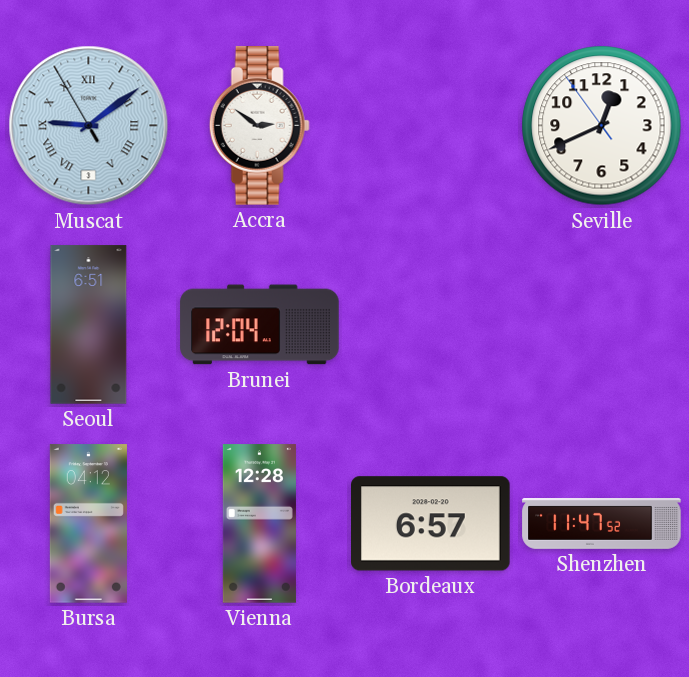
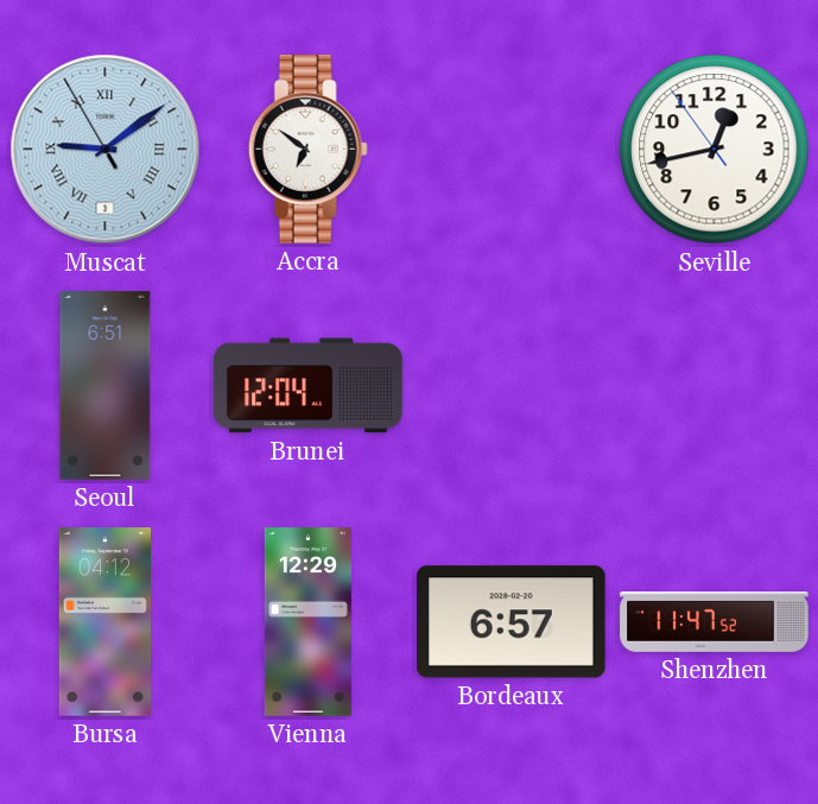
Accra: 2:51 -> 6:51
Seville: 12:40 -> 12:42
Vienna: 12:28 -> 12:29
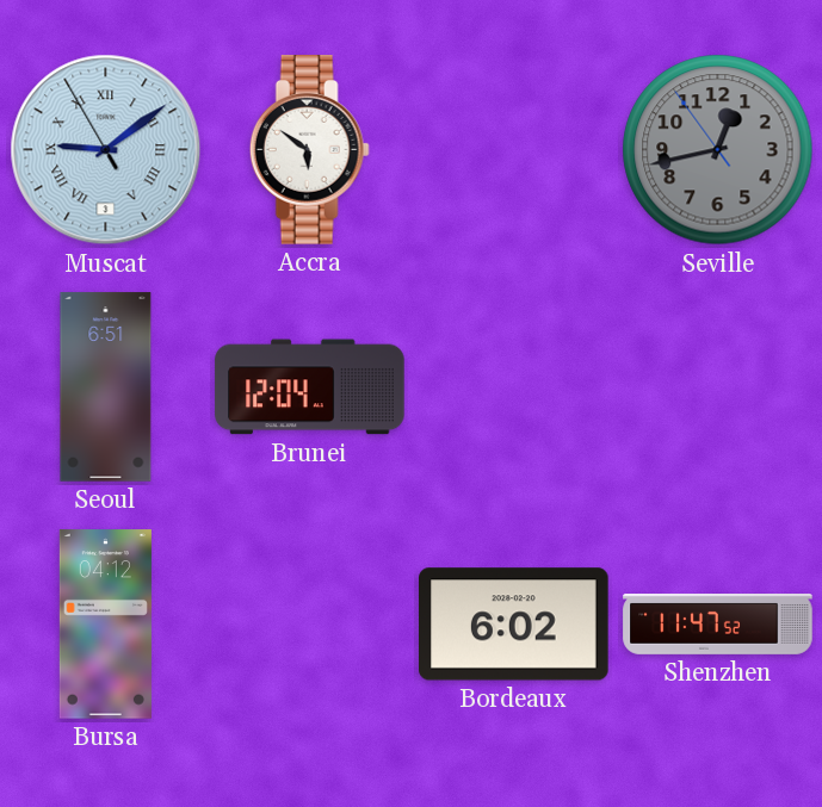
Accra: 6:51 -> 5:51
Seville dial: white -> grey
Vienna: 12:29 -> none
Bordeaux: 6:57 -> 6:02
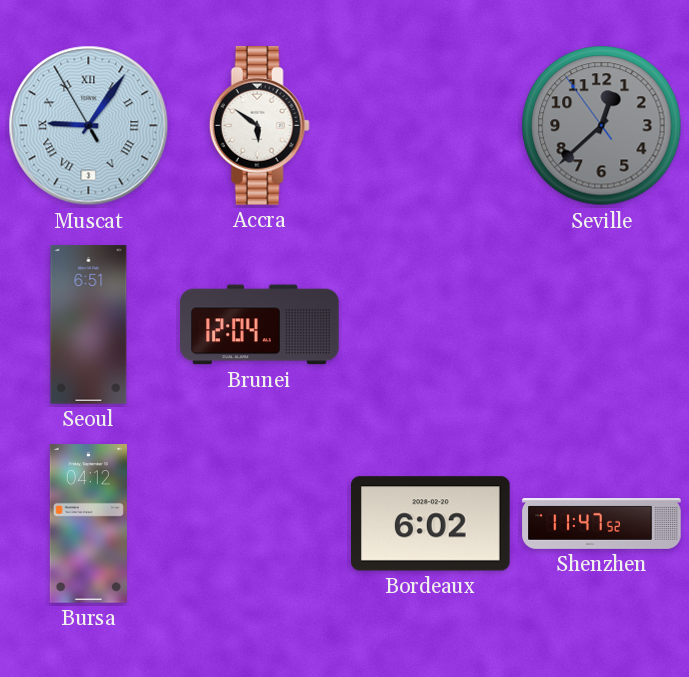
Muscat: 9:08 -> 9:05
Seville: 12:42 -> 12:37
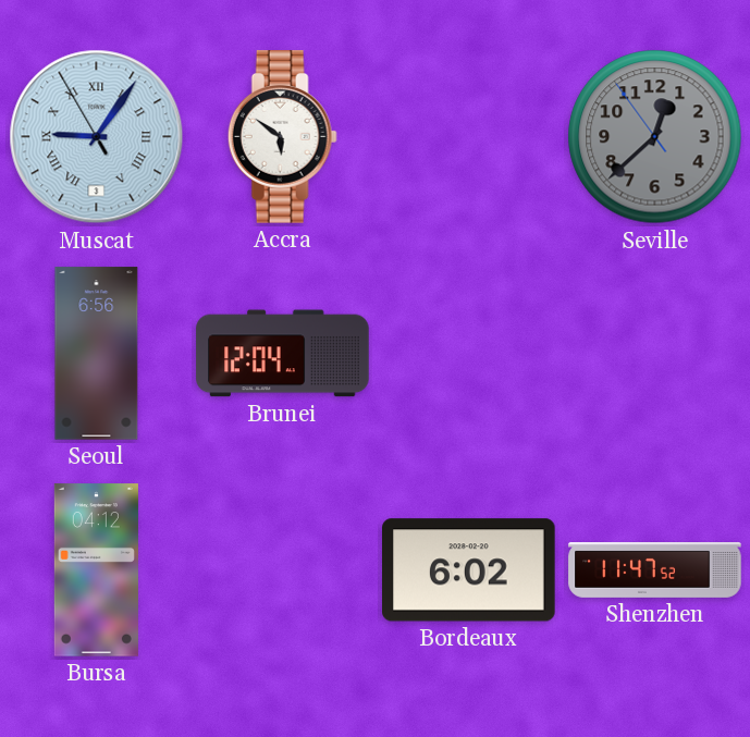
Seoul: 6:51 -> 6:56
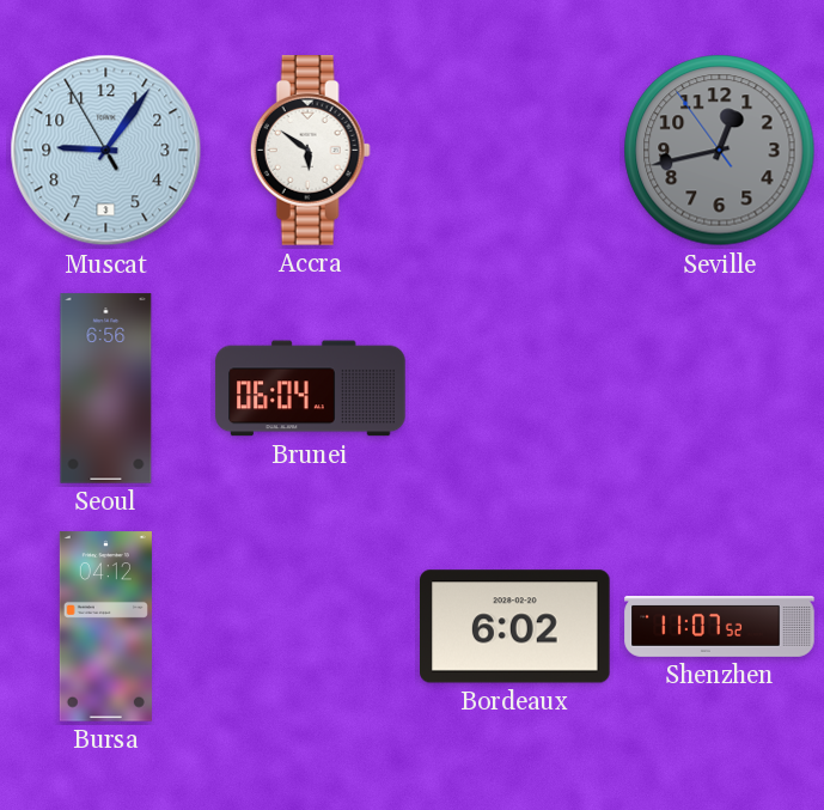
Muscat numerals: Roman -> Arabic
Seville: 12:37 -> 12:42
Brunei: 12:04 -> 06:04
Shenzhen: 11:47 -> 11:07
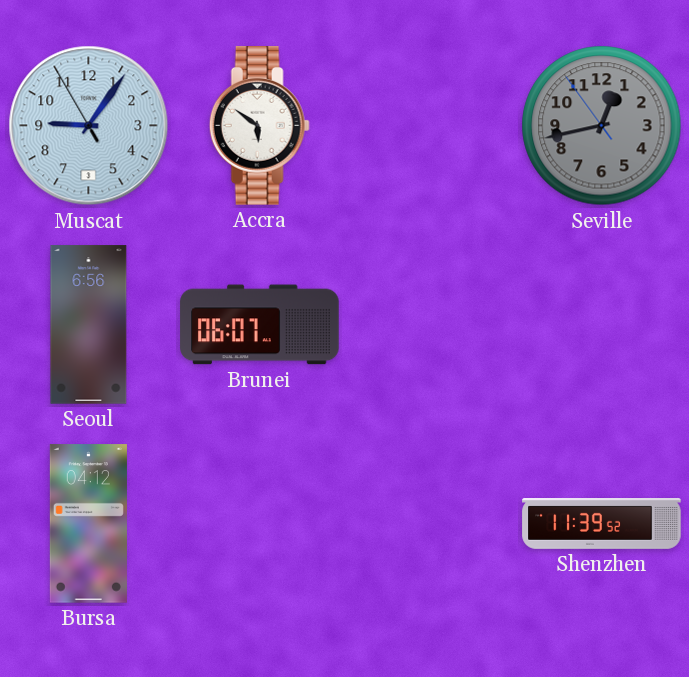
Brunei: 06:04 -> 06:07
Bordeaux: 6:02 -> none
Shenzhen: 11:07 -> 11:39
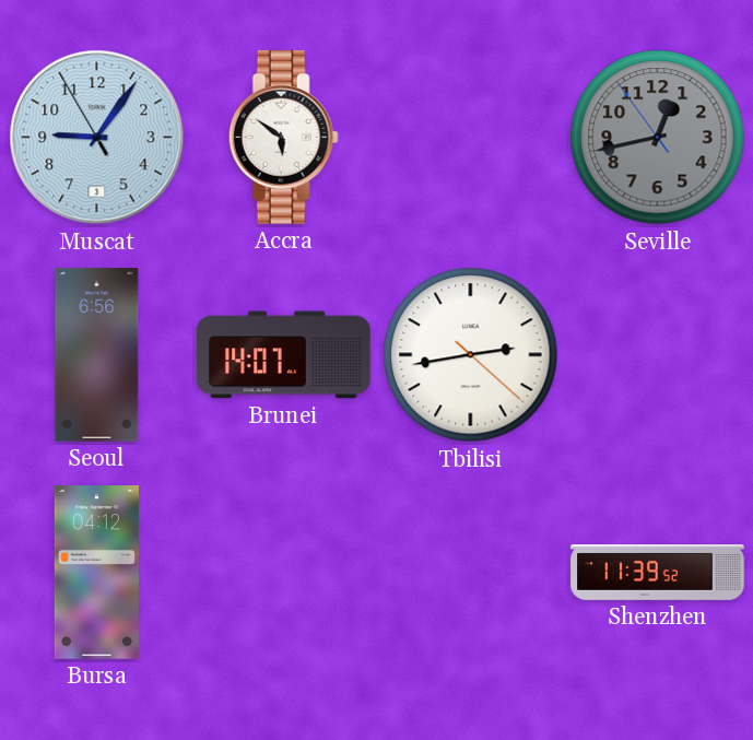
Brunei: 06:07 -> 14:07
Tbilisi: none -> 2:43
